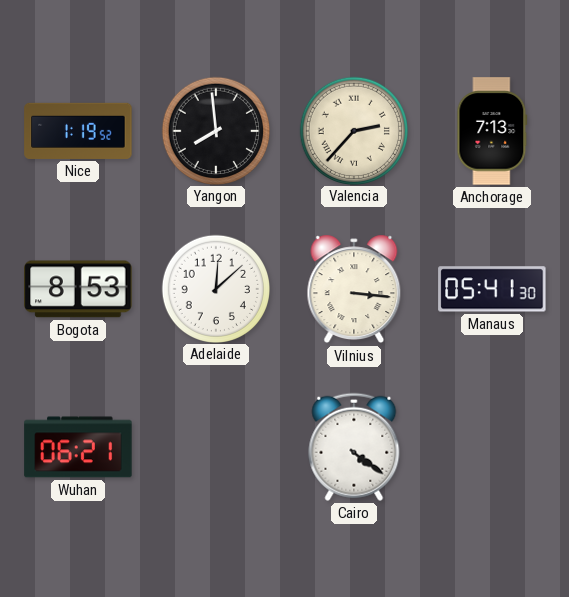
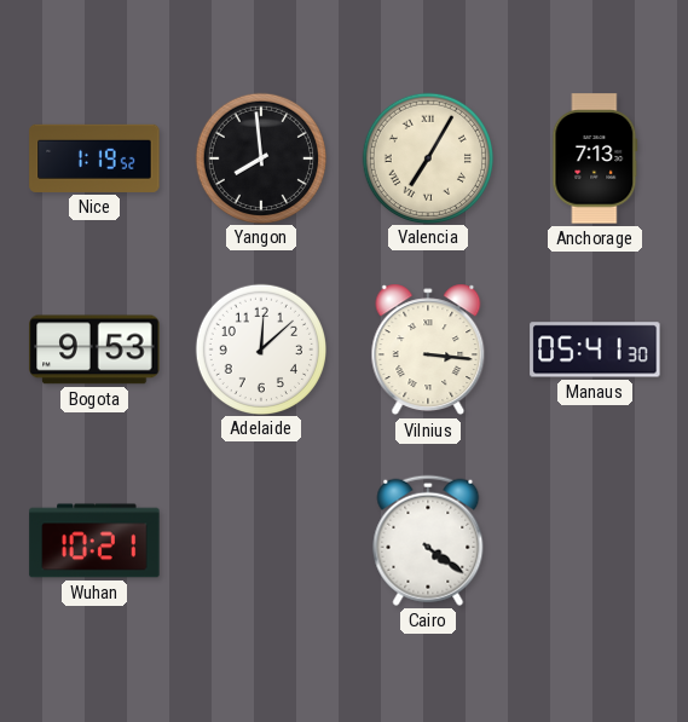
Valencia: 2:37 -> 7:05
Bogota: 8:53 -> 9:53
Wuhan: 06:21 -> 10:21
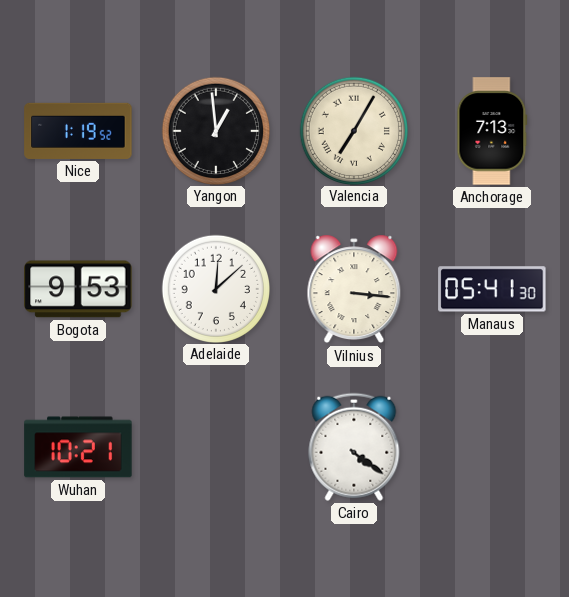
Yangon: 7:59 -> 12:59
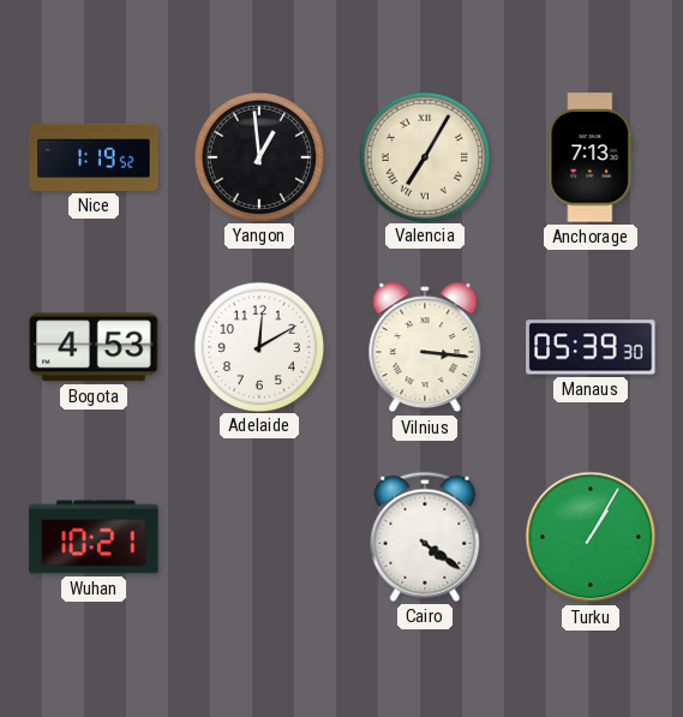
Bogota: 9:53 -> 4:53
Adelaide: 12:08 -> 12:10
Manaus: 05:41 -> 05:39
Turku: none -> 1:05
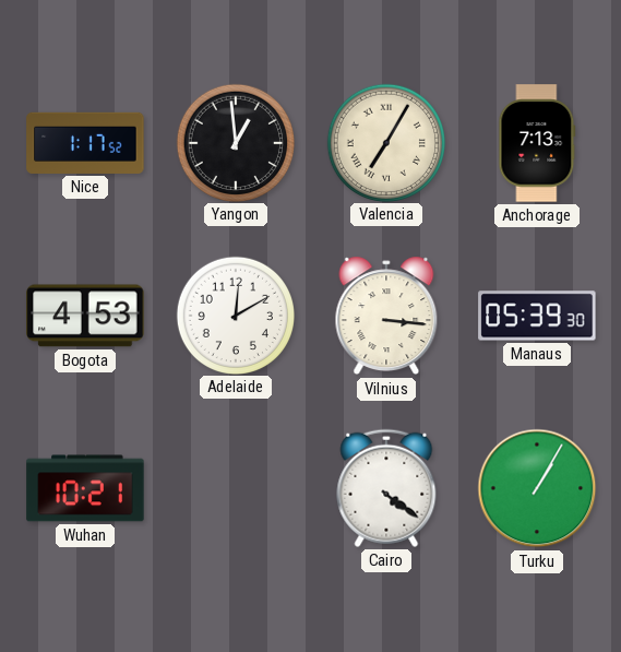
Nice: 1:19 -> 1:17
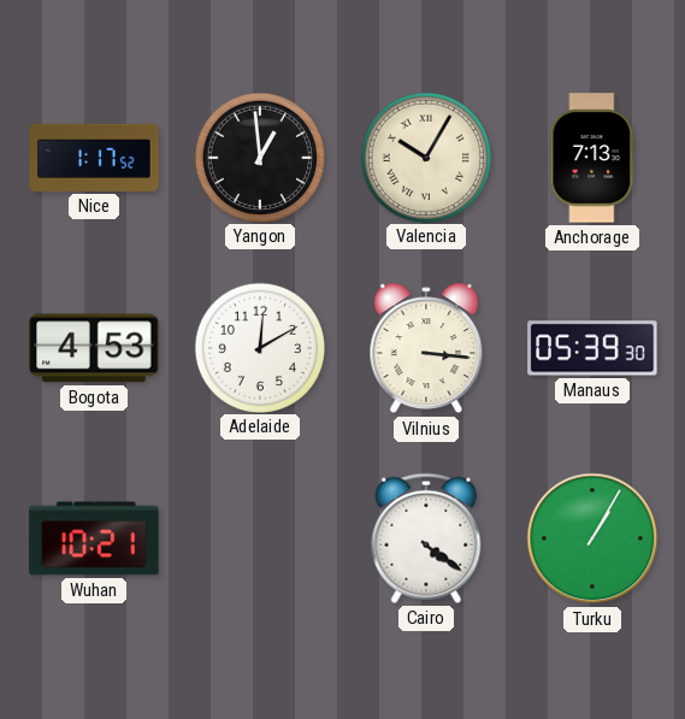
Valencia: 7:05 -> 10:05
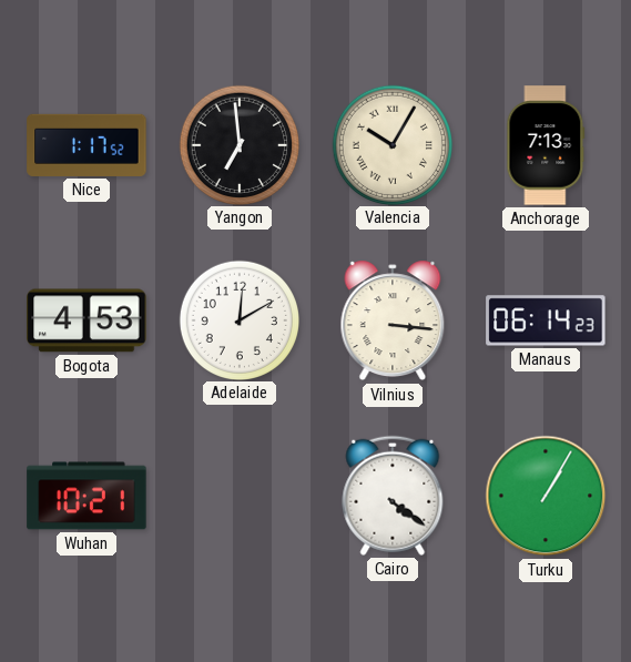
Yangon: 12:59 -> 6:59
Manaus: 05:39 -> 06:14
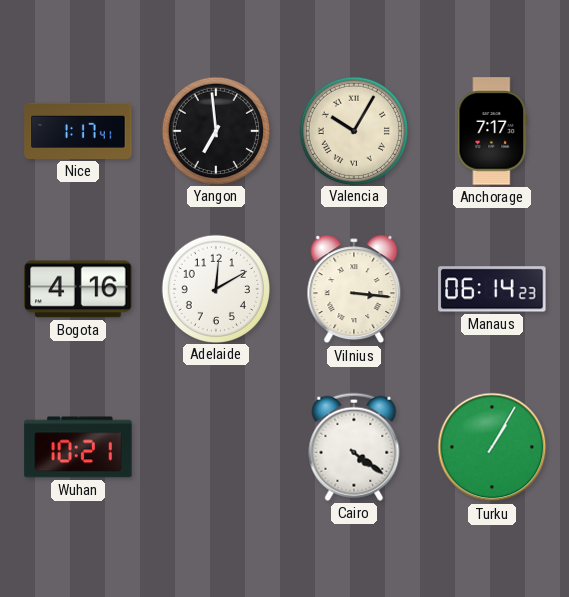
Nice: 1:17:52 -> 1:17:41
Anchorage: 7:13 -> 7:17
Bogota: 4:53 -> 4:16
